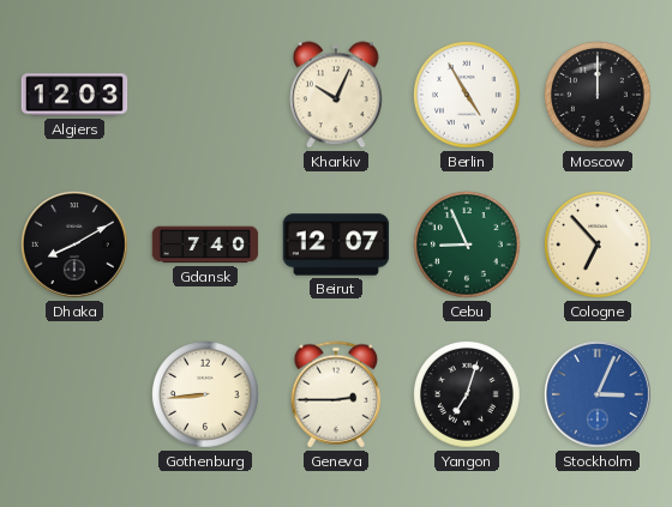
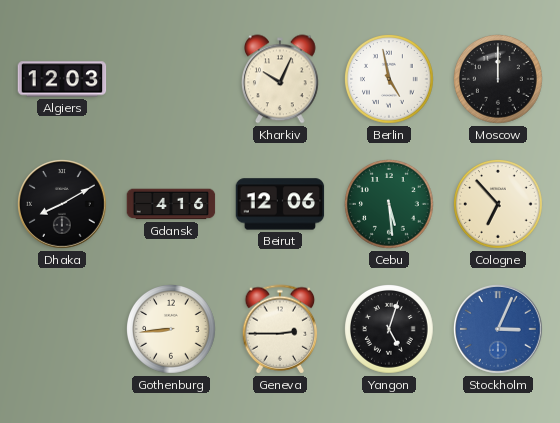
Berlin: 4:55 -> 4:58
Gdansk: 7:40 -> 4:16
Beirut: 12:07 -> 12:06
Cebu: 8:56 -> 5:29
Yangon: 7:03 -> 5:03
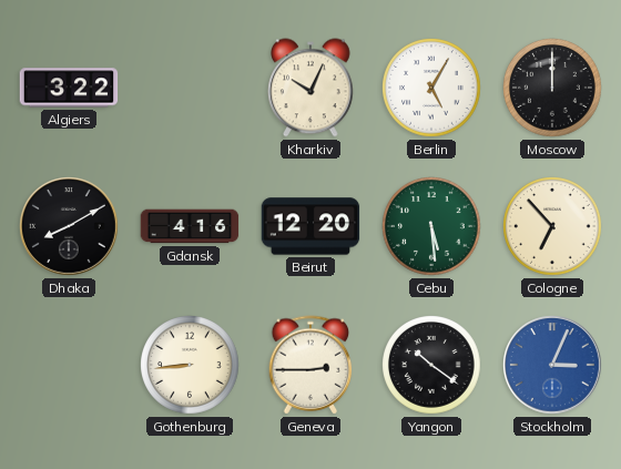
Algiers: 12:03 -> 3:22
Berlin: 4:58 -> 5:05
Beirut: 12:06 -> 12:20
Yangon: 5:03 -> 10:21
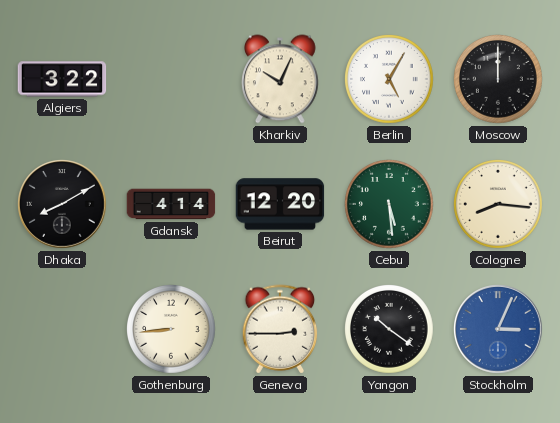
Gdansk: 4:16 -> 4:14
Cologne: 6:53 -> 8:16
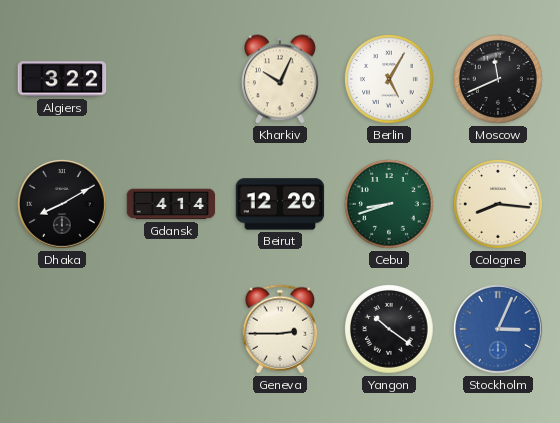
Moscow: 12:00 -> 11:41
Cebu: 5:29 -> 8:42
Gothenburg: 8:44 -> none
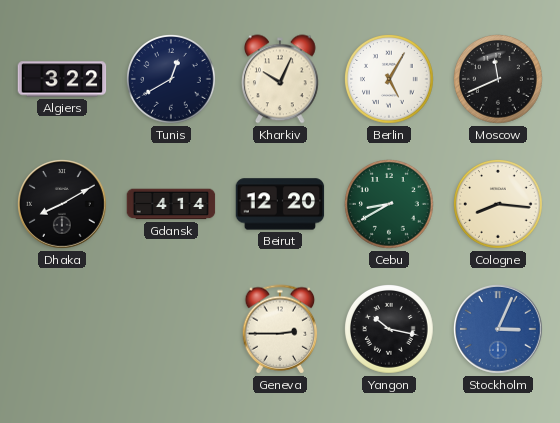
Tunis: none -> 12:40
Cebu: 8:42 -> 8:40
Yangon: 10:21 -> 10:17
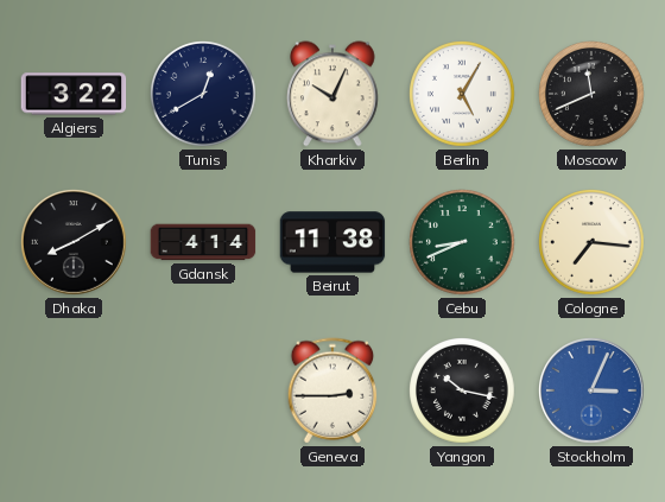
Beirut: 12:20 -> 11:38
Cebu: 8:40 -> 8:41
Cologne: 8:16 -> 7:16
